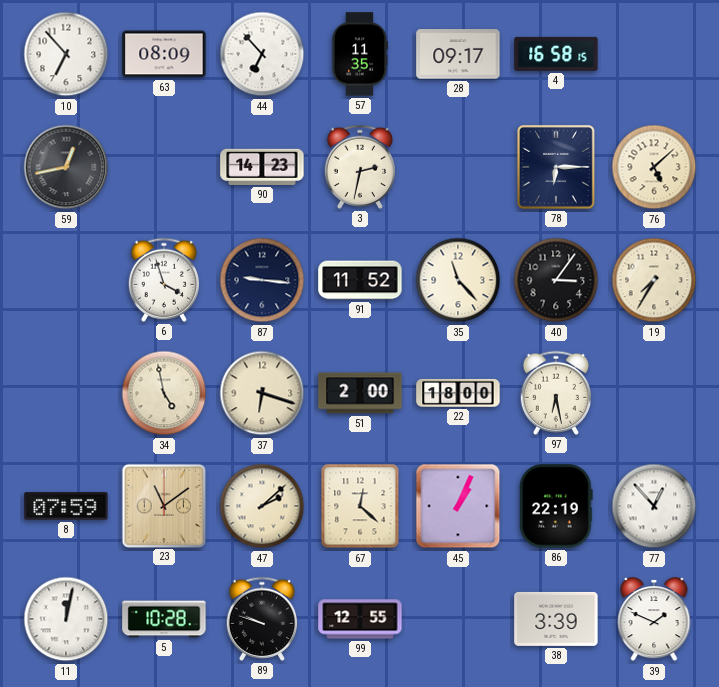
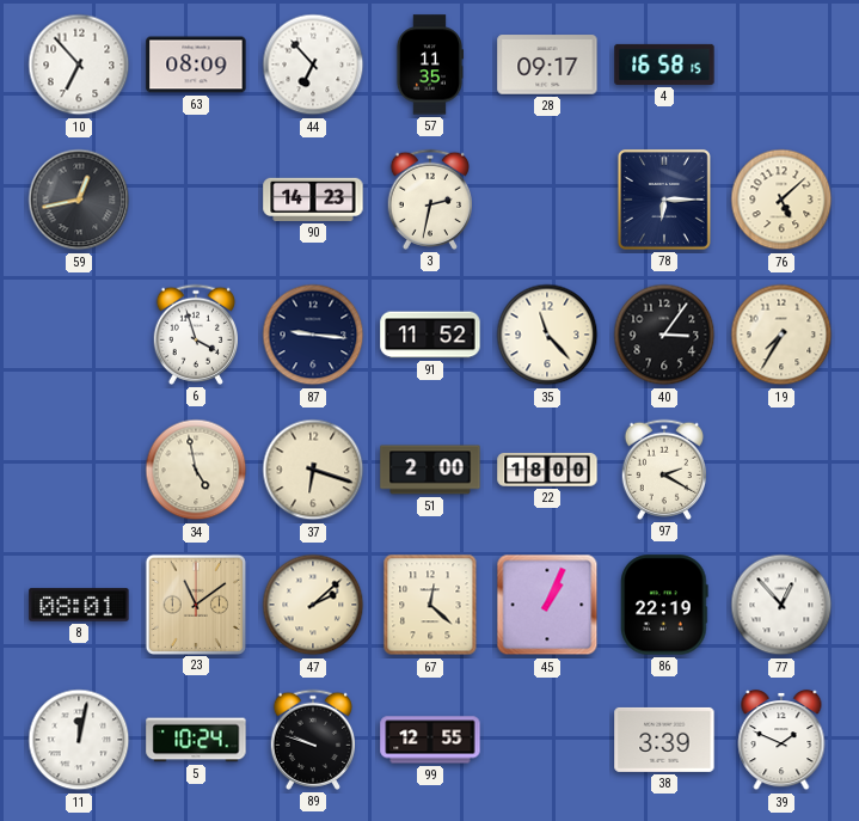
97: 6:28 -> 2:20
8: 07:59 -> 08:01
5: 10:28 -> 10:24
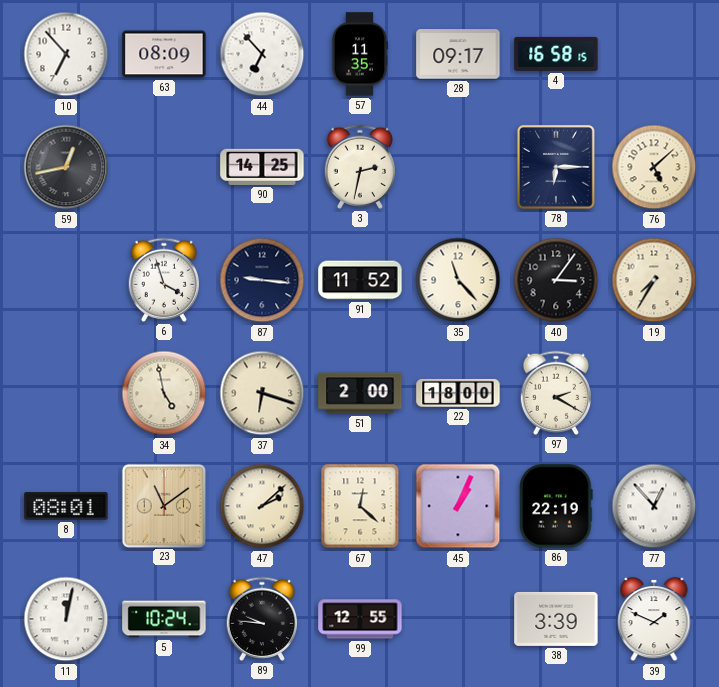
90: 14:23 -> 14:25
89: 9:48 -> 9:46
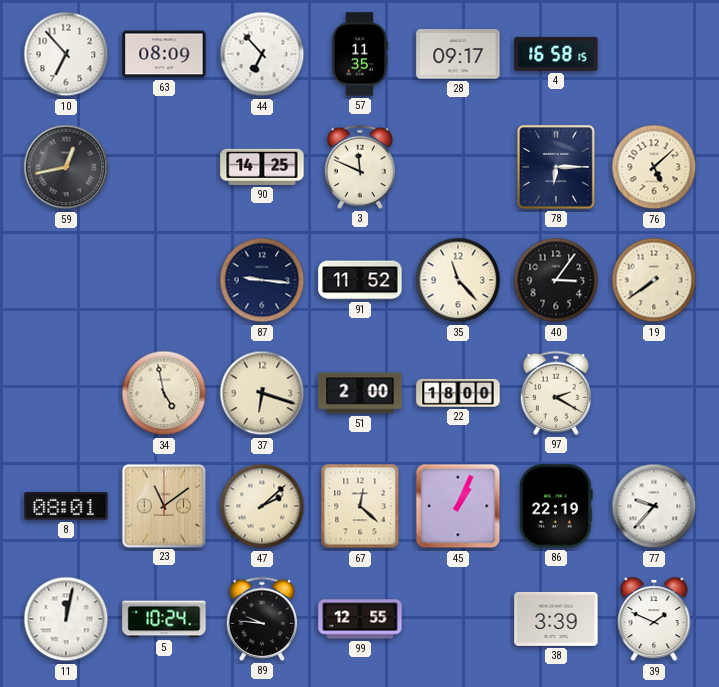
3: 2:32 -> 11:49
6: 3:57 -> none
19: 7:35 -> 7:39
77: 12:53 -> 9:37
